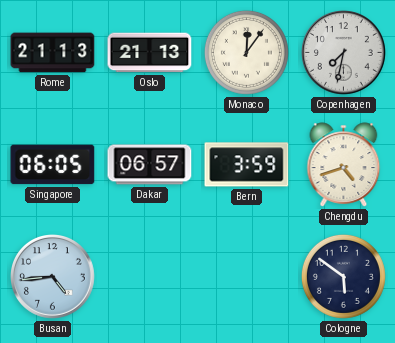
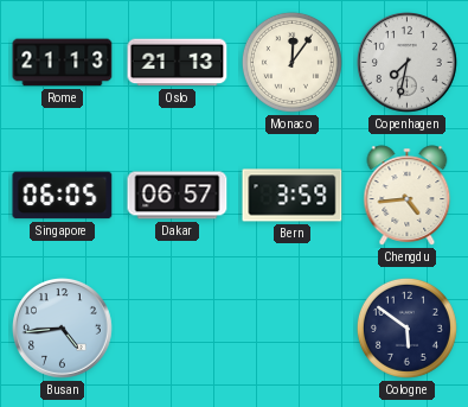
Chengdu: 4:42 -> 4:44
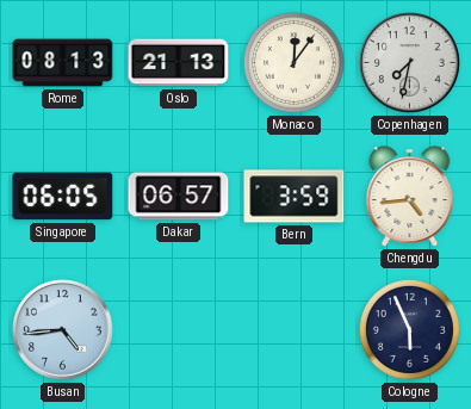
Rome: 21:13 -> 08:13
Cologne: 5:51 -> 5:56
